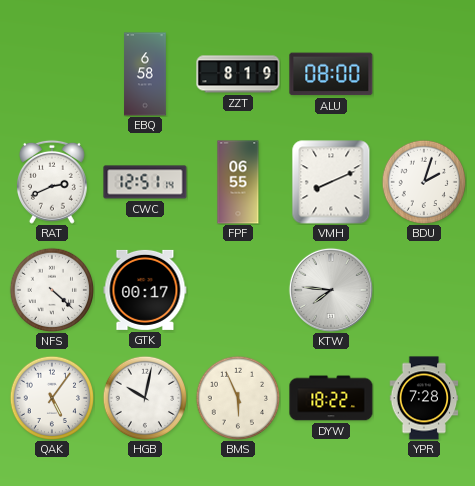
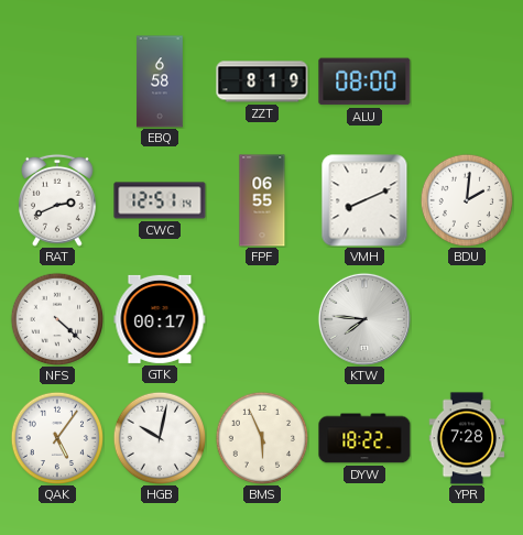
BDU: 2:03 -> 2:01
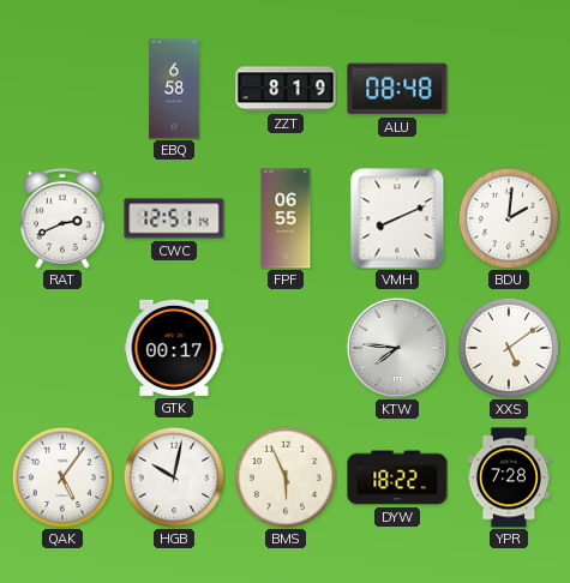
ALU: 08:00 -> 08:48
NFS: 4:22 -> none
XXS: none -> 5:09
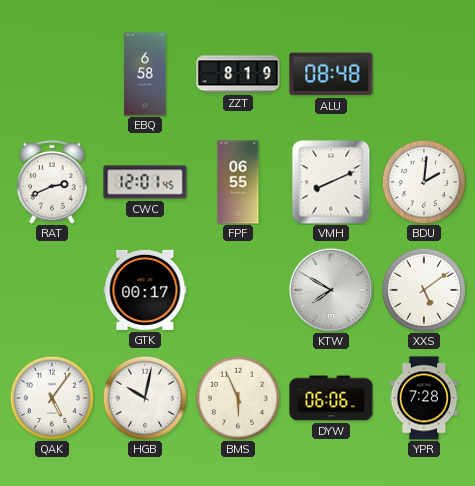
CWC: 12:51 -> 12:01
KTW: 7:46 -> 7:50
DYW: 18:22 -> 06:06
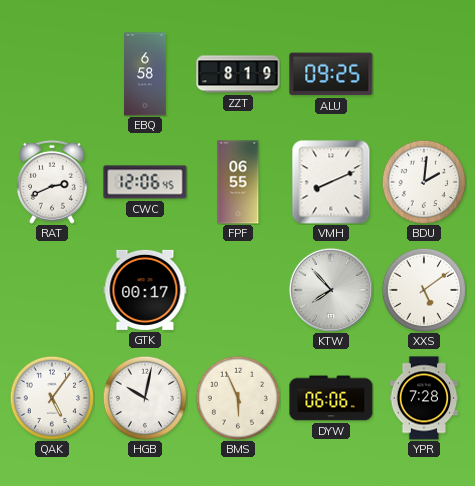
ALU: 08:48 -> 09:25
CWC: 12:01 -> 12:06
KTW: 7:50 -> 7:53
